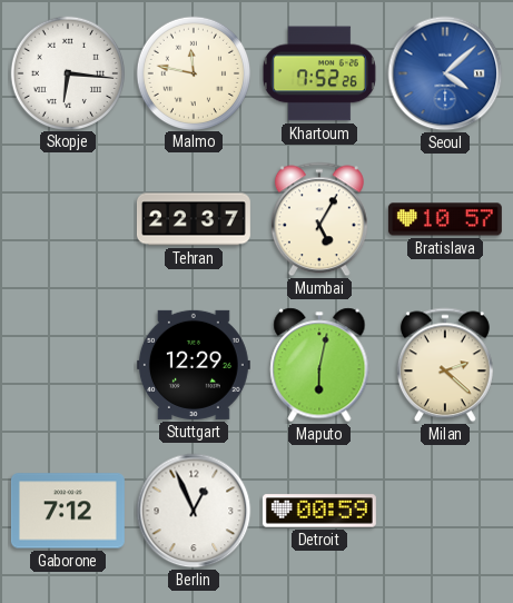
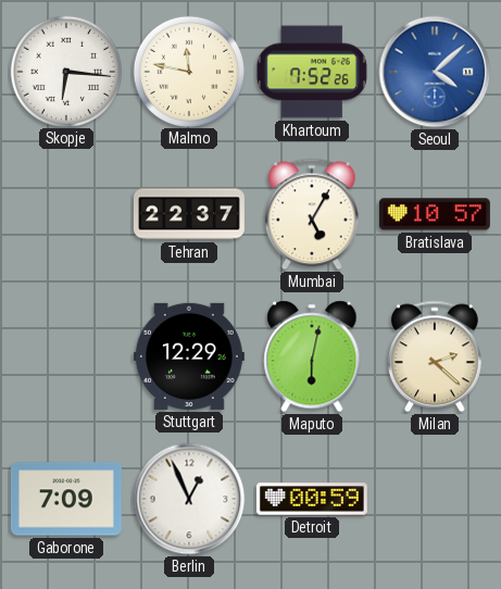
Gaborone: 7:12 -> 7:09
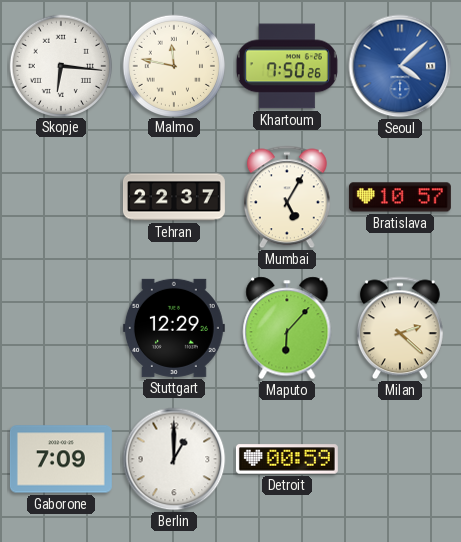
Khartoum: 7:52 -> 7:50
Maputo: 6:02 -> 6:07
Berlin: 12:56 -> 1:00
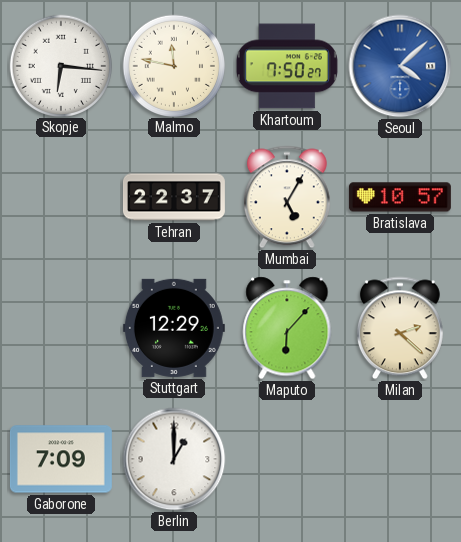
Khartoum: 7:50:26 -> 7:50:27
Detroit: 00:59 -> none
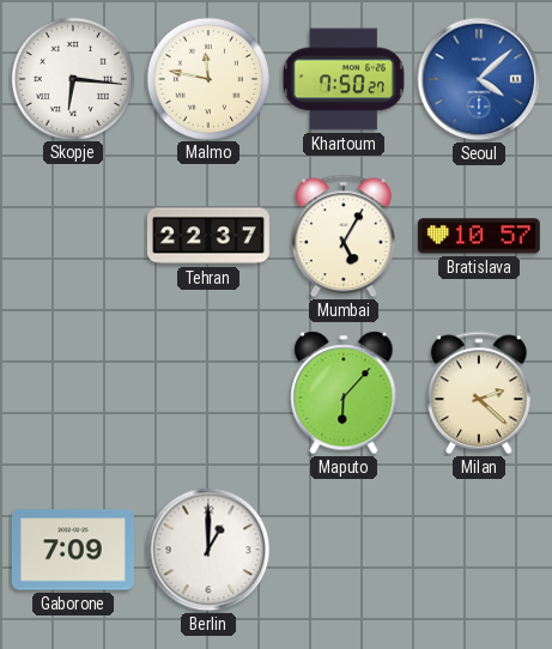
Stuttgart: 12:29 -> none
